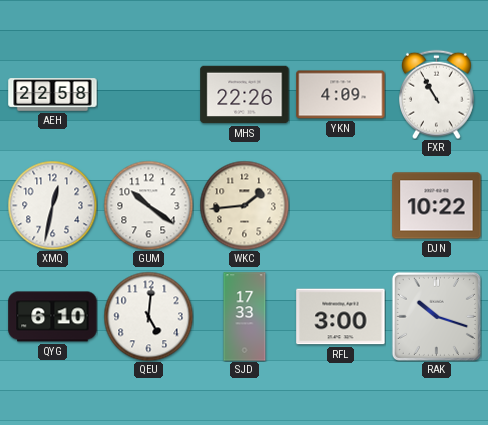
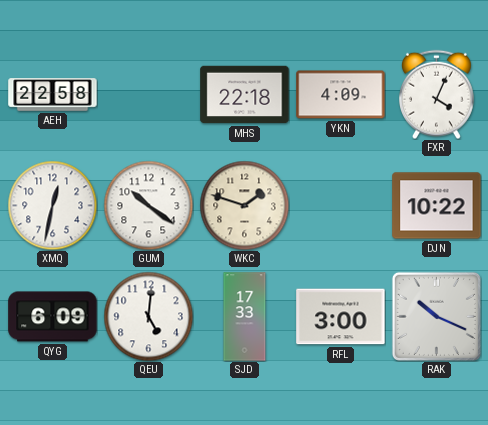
MHS: 22:26 -> 22:18
FXR: 10:55 -> 4:04
WKC: 1:44 -> 1:48
QYG: 6:10 -> 6:09
RAK: 10:18 -> 10:19
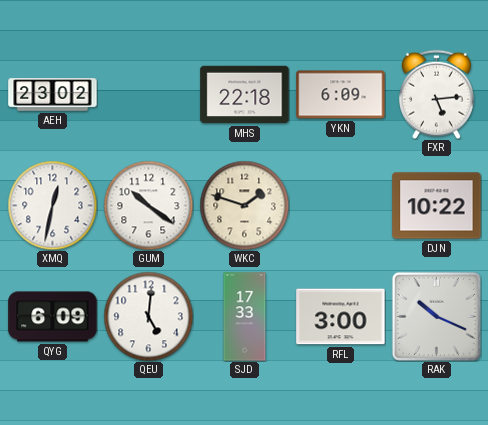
AEH: 22:58 -> 23:02
YKN: 4:09 -> 6:09
FXR: 4:04 -> 5:14
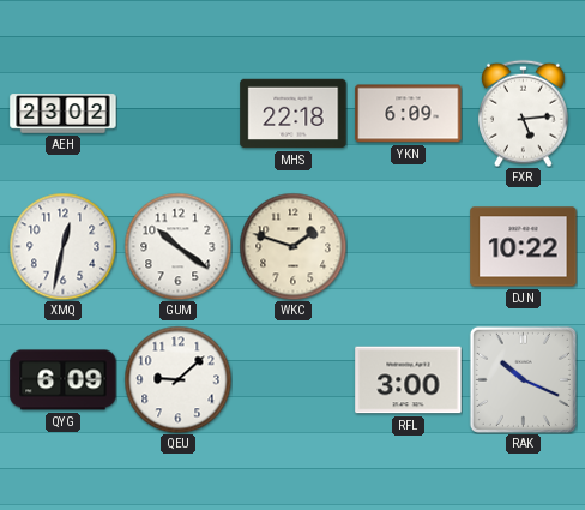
QEU: 5:01 -> 9:08
SJD: 17:33 -> none
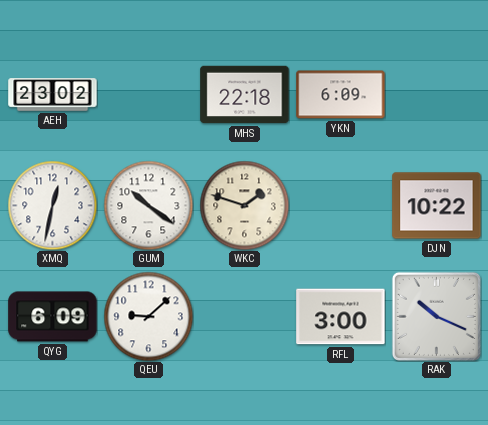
FXR: 5:14 -> none
